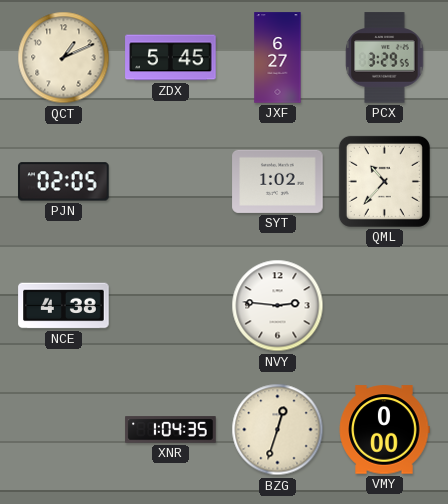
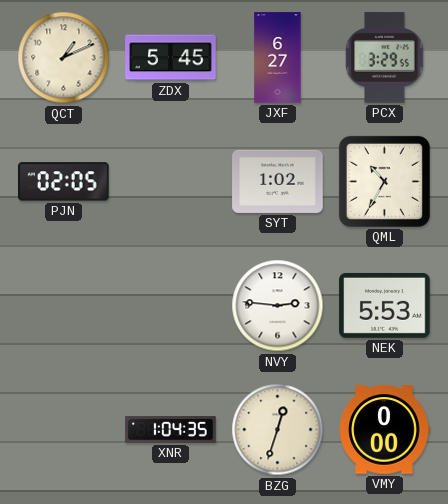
QML: 10:37 -> 10:35
NCE: 4:38 -> none
NEK: none -> 5:53
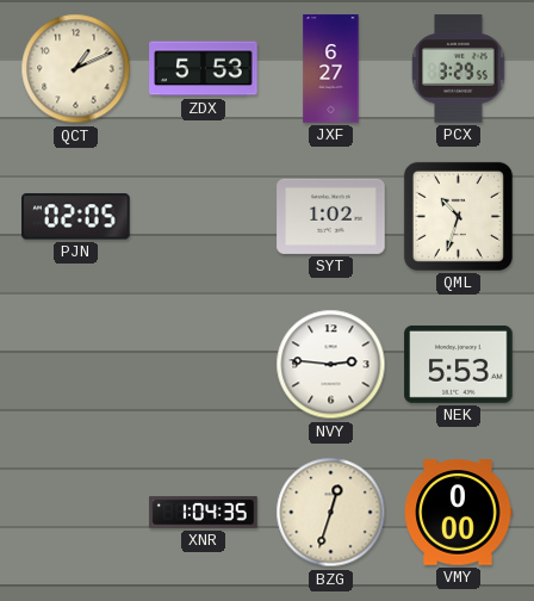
ZDX: 5:45 -> 5:53
QML: 10:35 -> 10:33
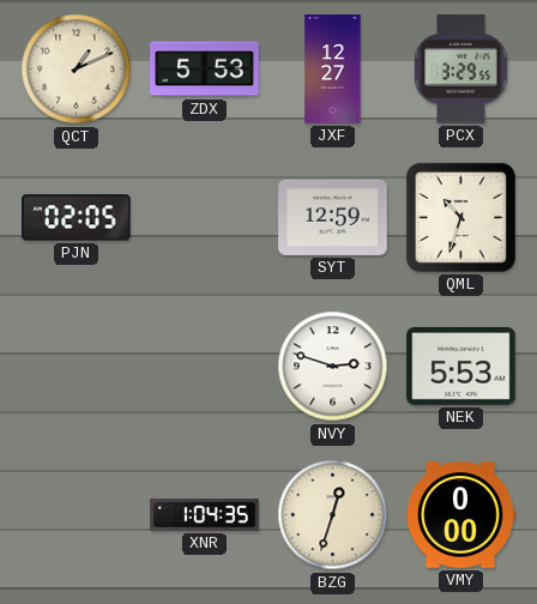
JXF: 6:27 -> 12:27
SYT: 1:02 -> 12:59
NVY: 2:46 -> 2:48
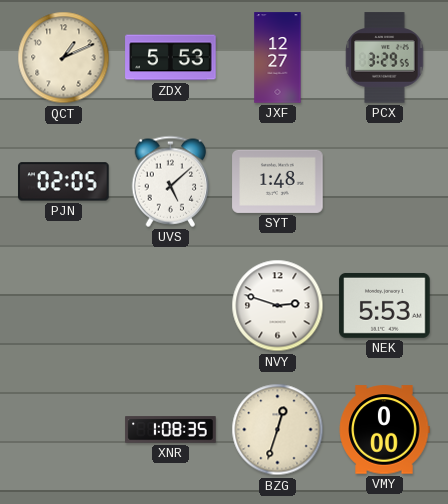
UVS: none -> 5:08
SYT: 12:59 -> 1:48
QML: 10:33 -> none
XNR: 1:04 -> 1:08
